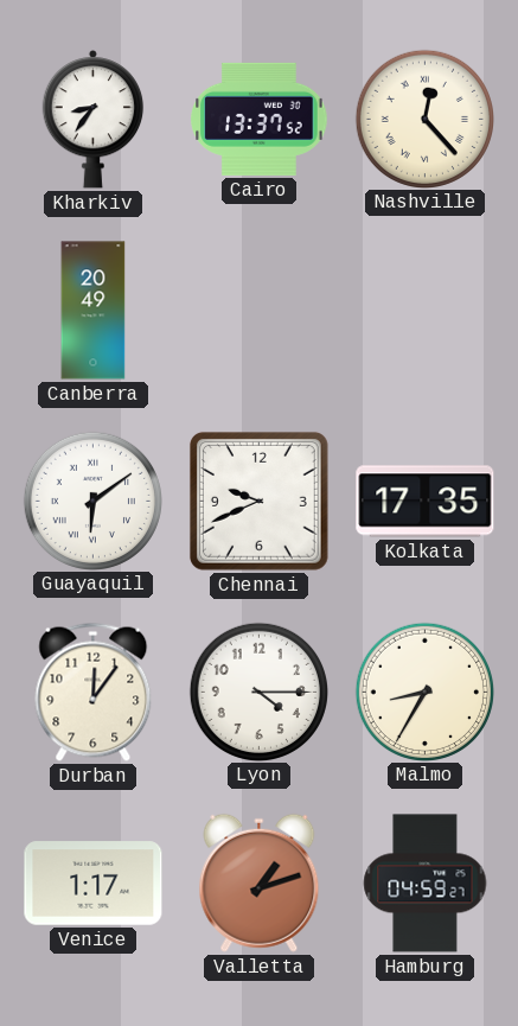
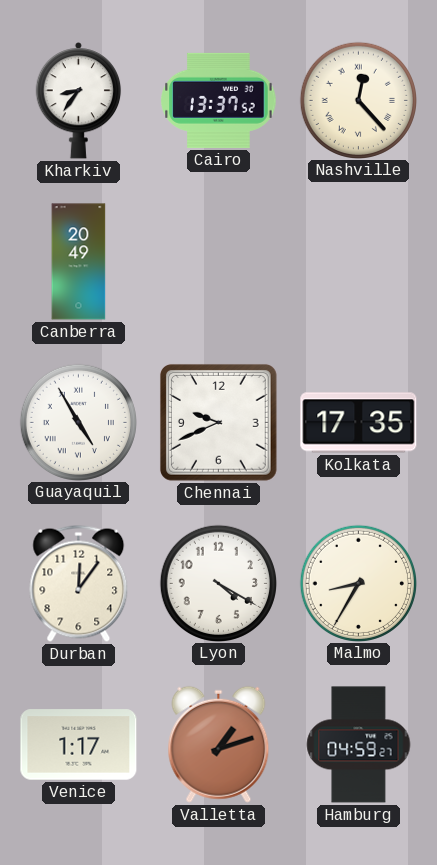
Guayaquil: 6:09 -> 4:55
Lyon: 4:15 -> 4:20
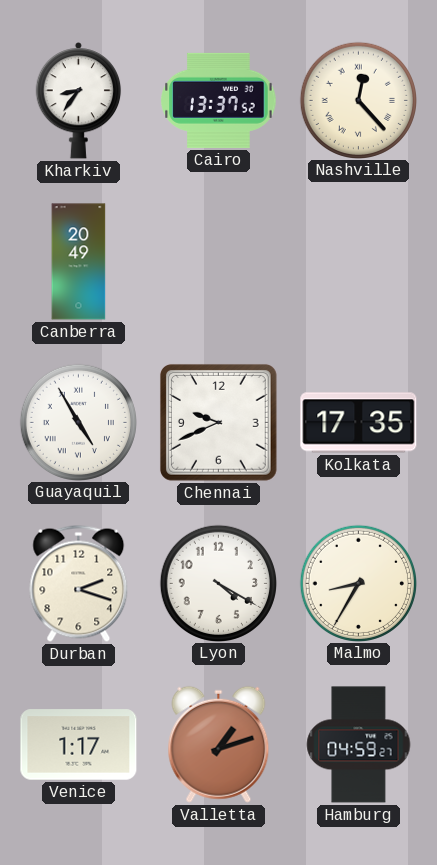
Durban: 12:06 -> 2:18
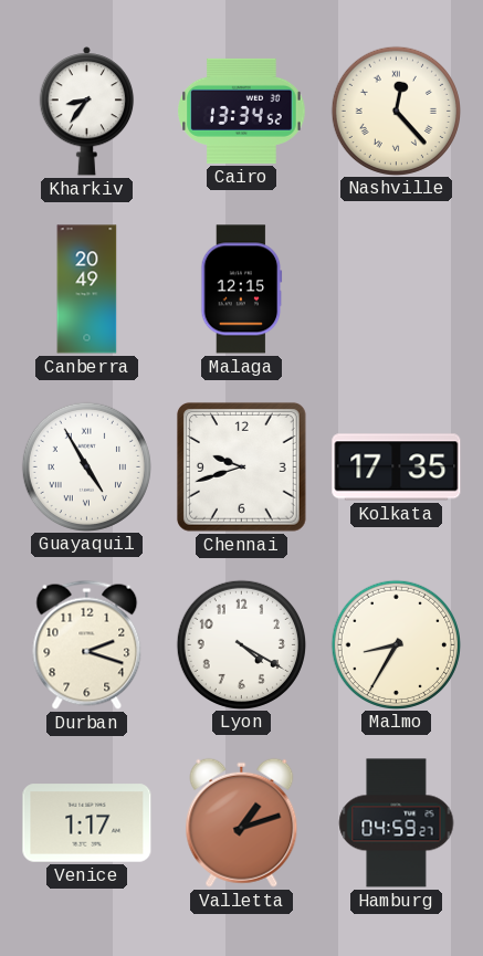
Cairo: 13:37 -> 13:34
Malaga: none -> 12:15
Chennai: 9:41 -> 9:42
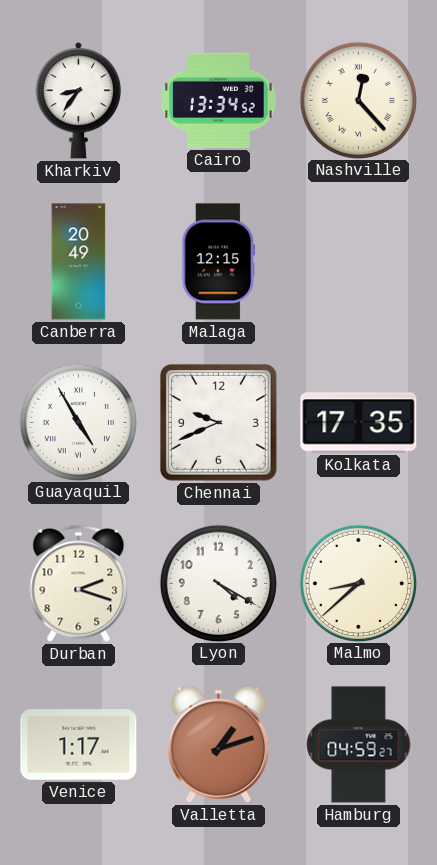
Chennai: 9:42 -> 9:41
Malmo: 8:35 -> 8:38
